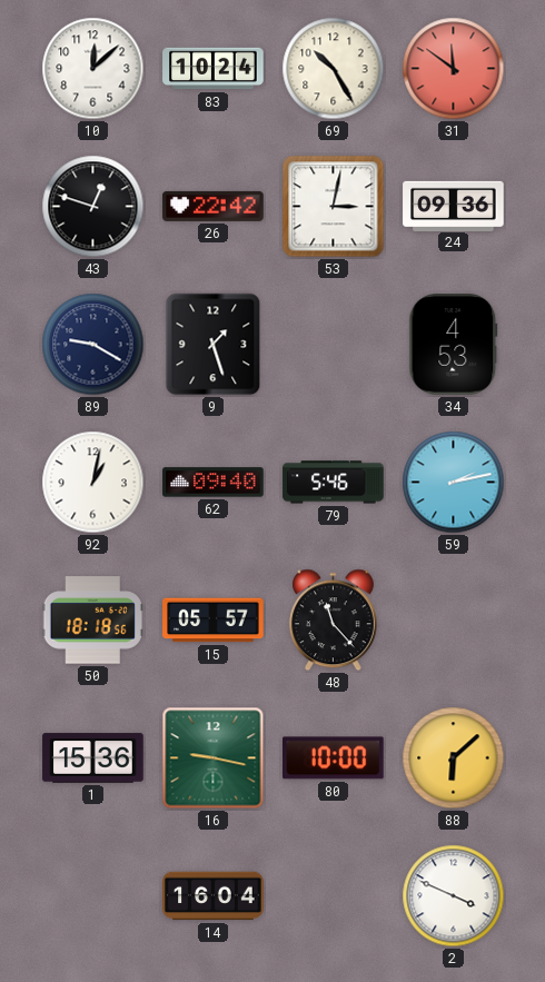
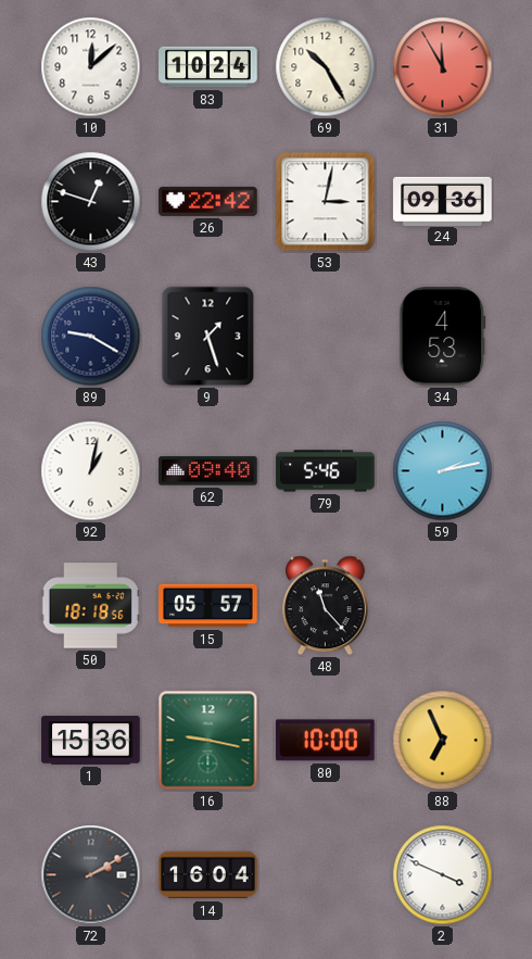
31: 11:51 -> 11:55
88: 6:08 -> 6:56
72: none -> 2:10
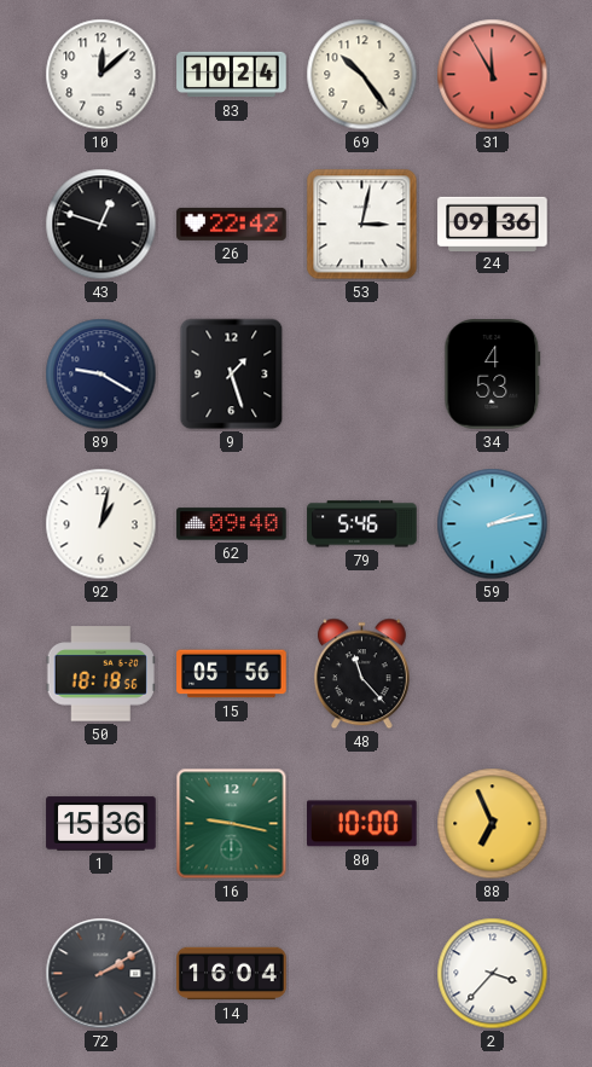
69: 10:25 -> 10:24
15: 05:57 -> 05:56
2: 3:49 -> 3:37
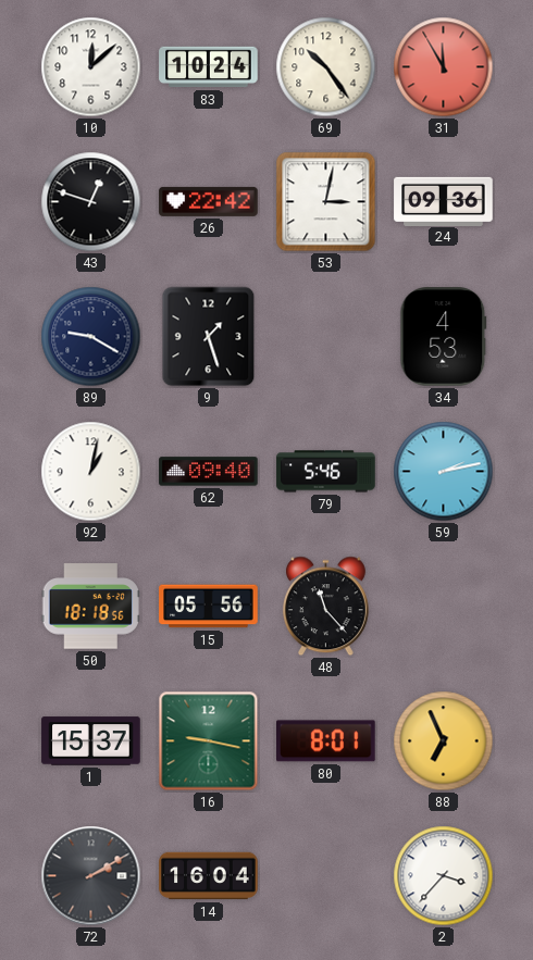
1: 15:36 -> 15:37
80: 10:00 -> 8:01
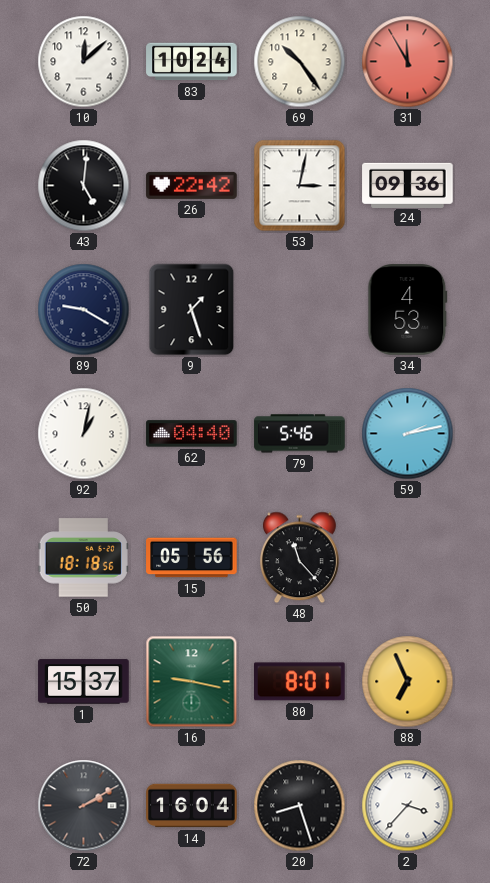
43: 12:48 -> 5:01
62: 09:40 -> 04:40
20: none -> 8:27
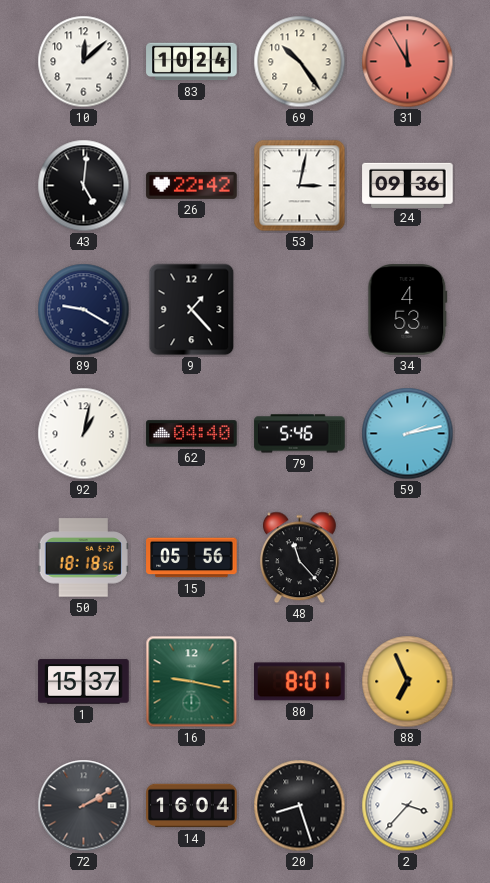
9: 1:27 -> 1:23
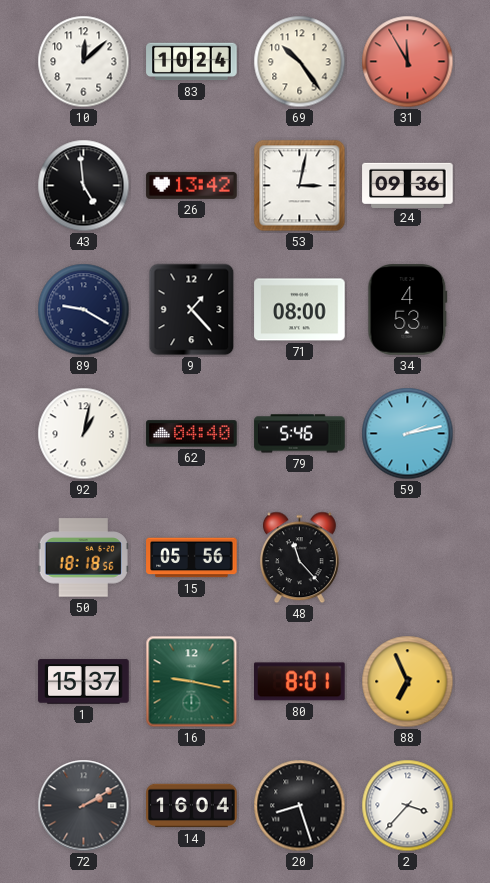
43: 5:01 -> 4:59
26: 22:42 -> 13:42
71: none -> 08:00
